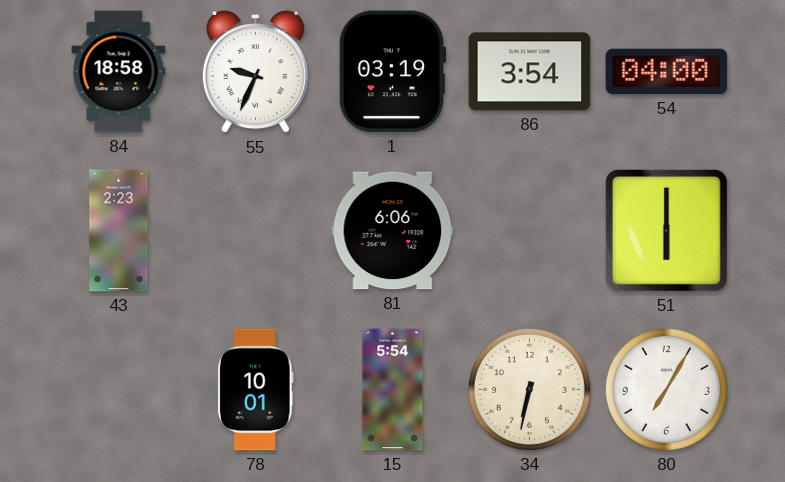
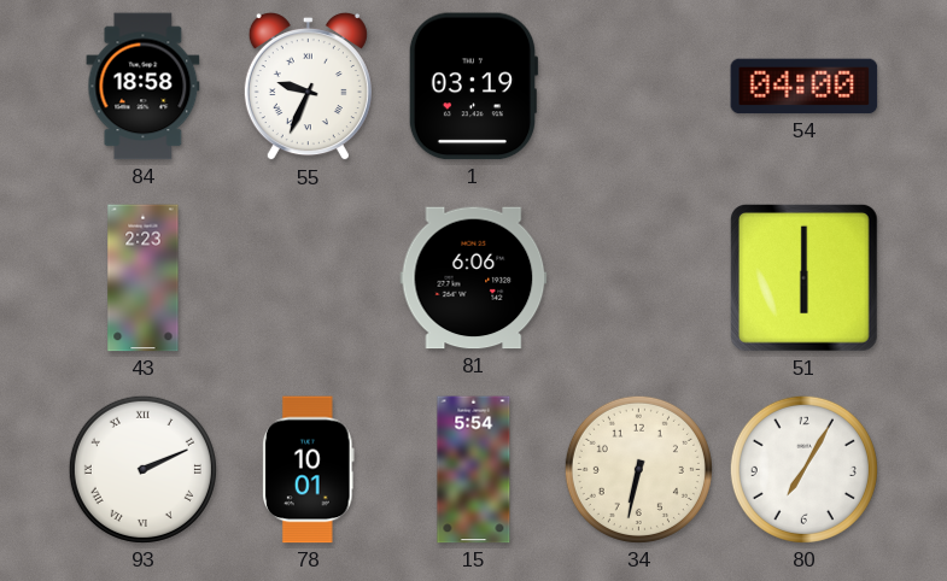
86: 3:54 -> none
93: none -> 2:11
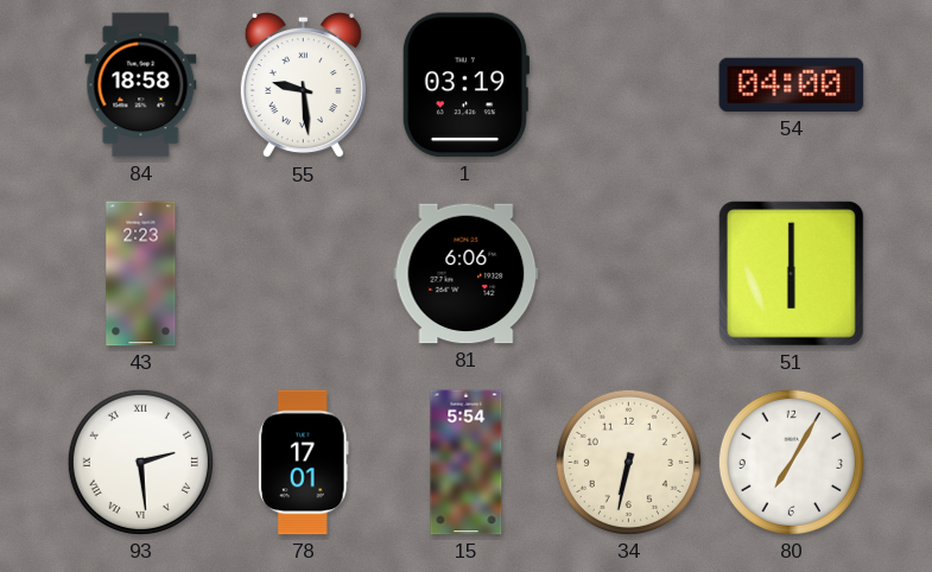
55: 9:34 -> 9:29
93: 2:11 -> 2:29
78: 10:01 -> 17:01
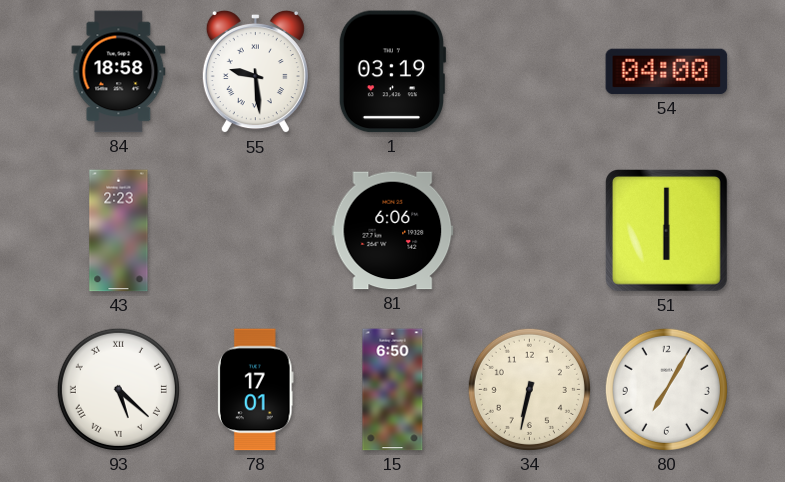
93: 2:29 -> 5:22
15: 5:54 -> 6:50
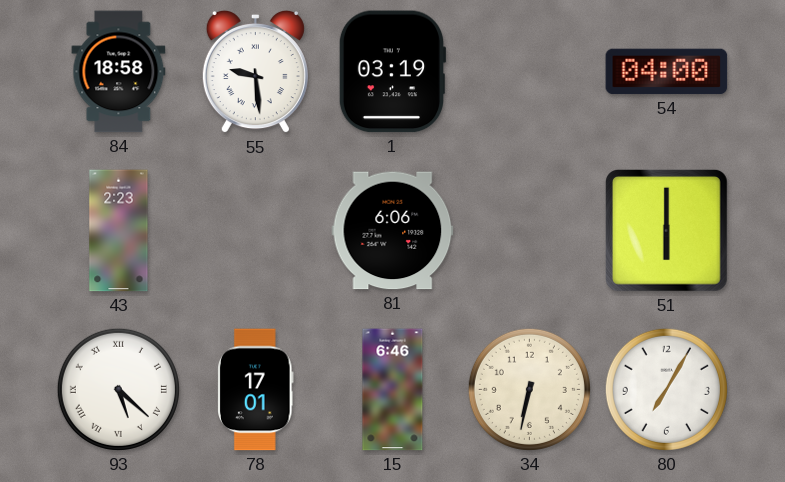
15: 6:50 -> 6:46
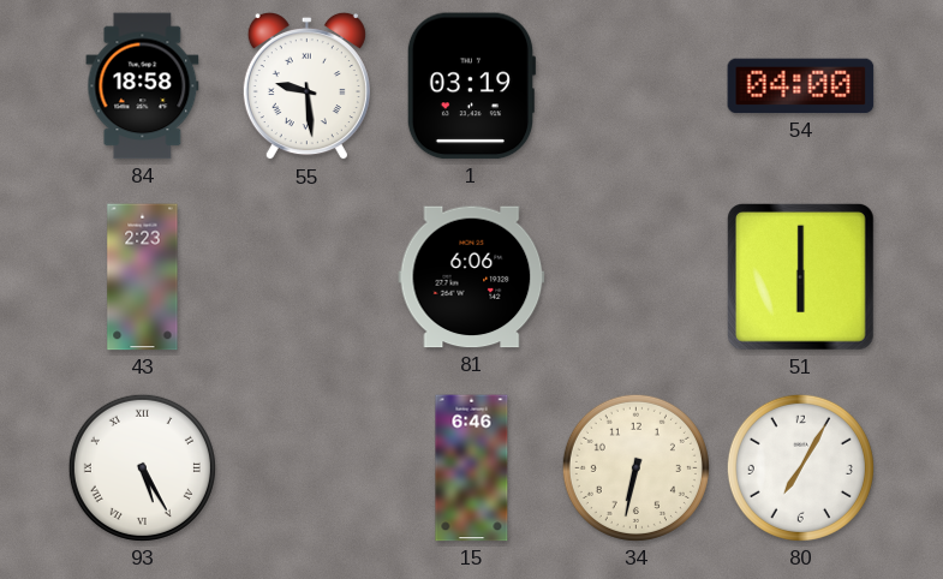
93: 5:22 -> 5:25
78: 17:01 -> none
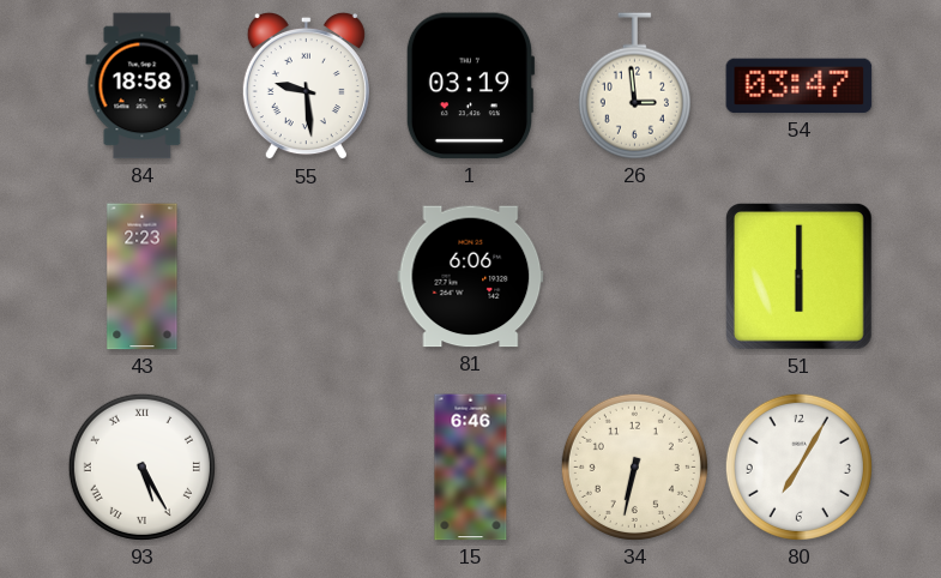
26: none -> 2:59
54: 04:00 -> 03:47
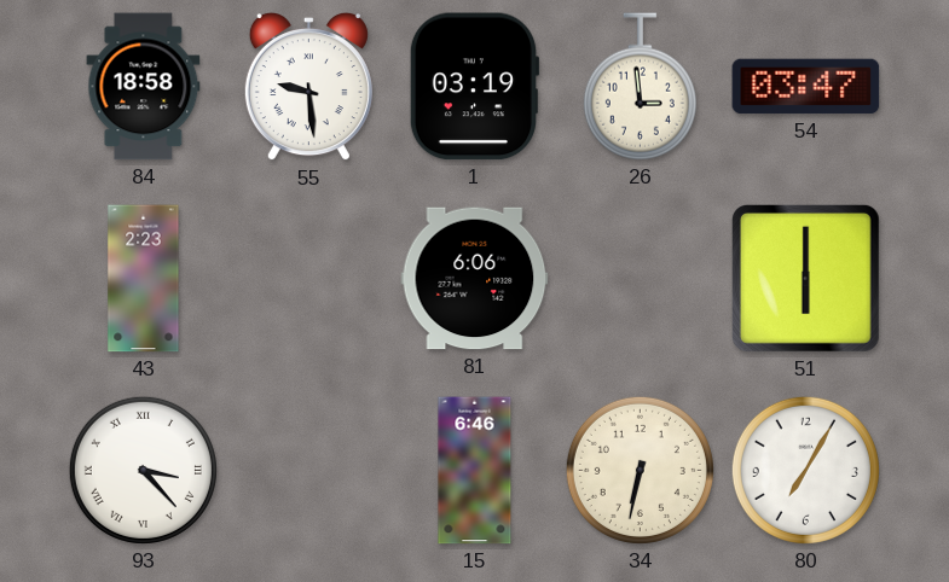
93: 5:25 -> 3:23
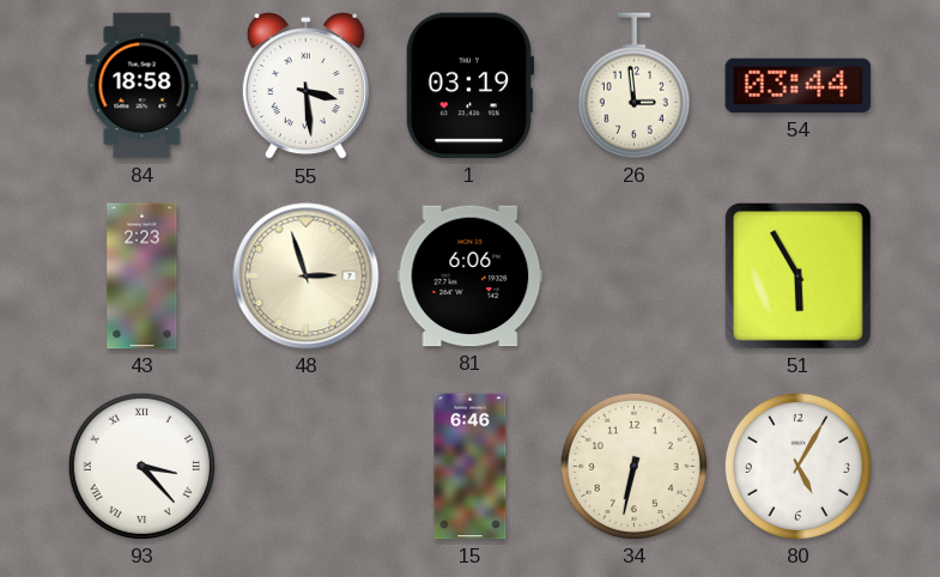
55: 9:29 -> 3:29
54: 03:47 -> 03:44
48: none -> 2:57
51: 6:00 -> 5:55
80: 7:05 -> 5:05
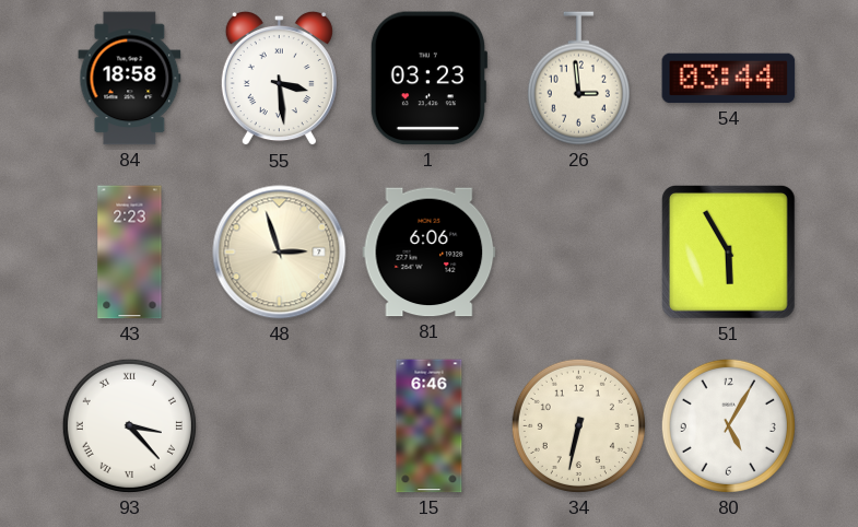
1: 03:19 -> 03:23
